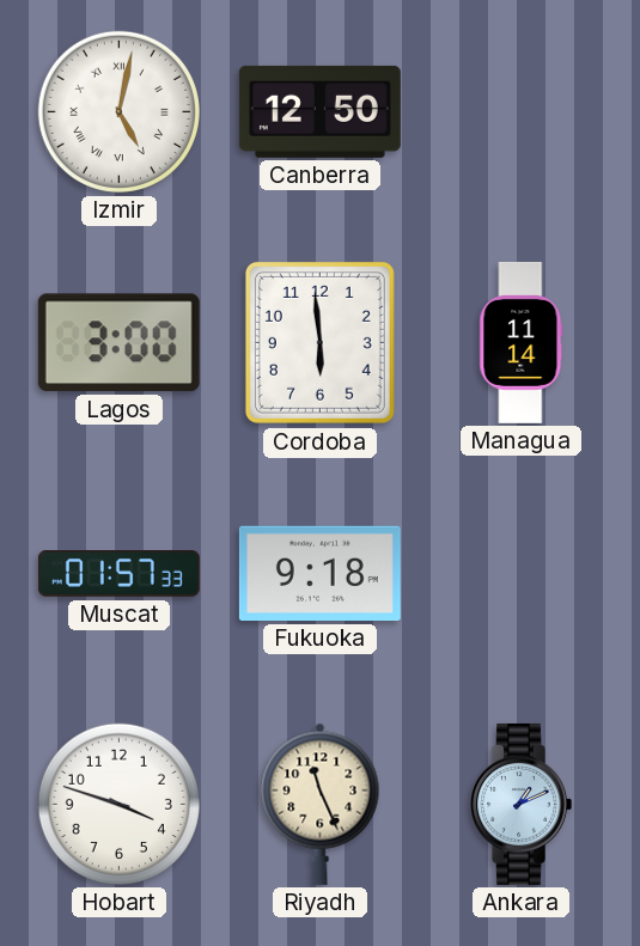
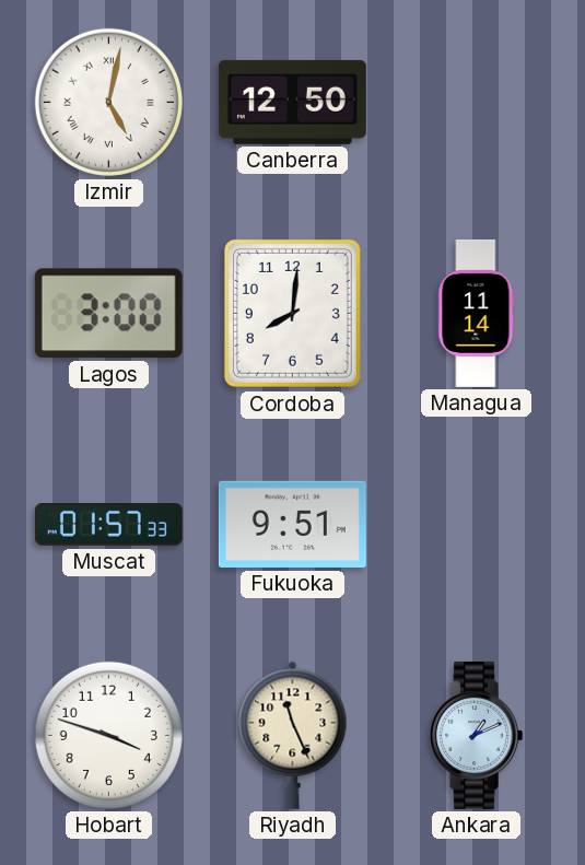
Cordoba: 5:59 -> 8:01
Fukuoka: 9:18 -> 9:51
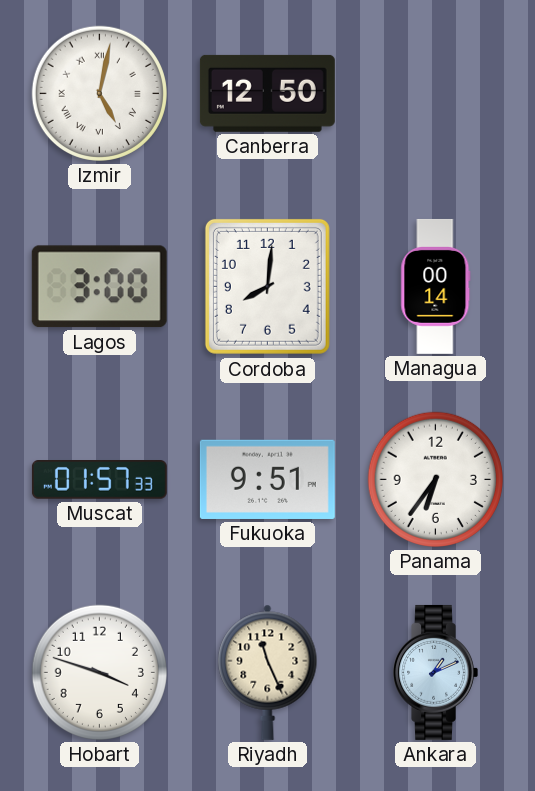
Managua: 11:14 -> 00:14
Panama: none -> 6:36
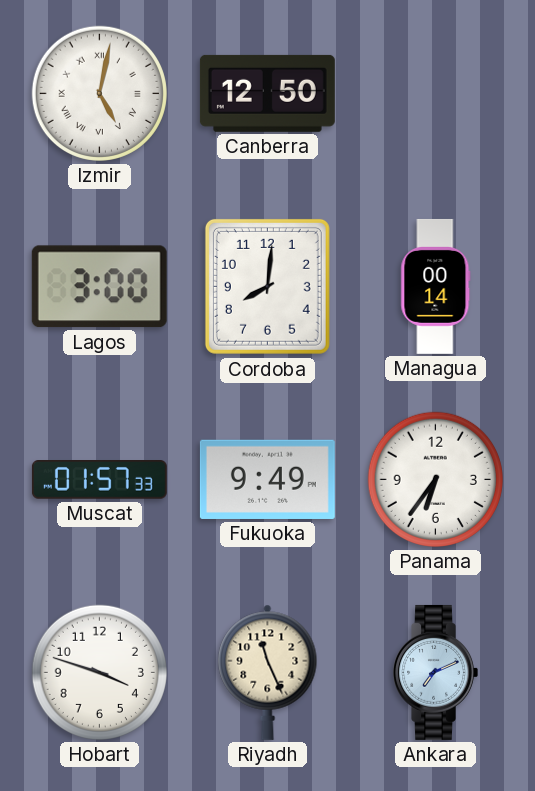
Fukuoka: 9:51 -> 9:49
Ankara: 1:11 -> 7:11
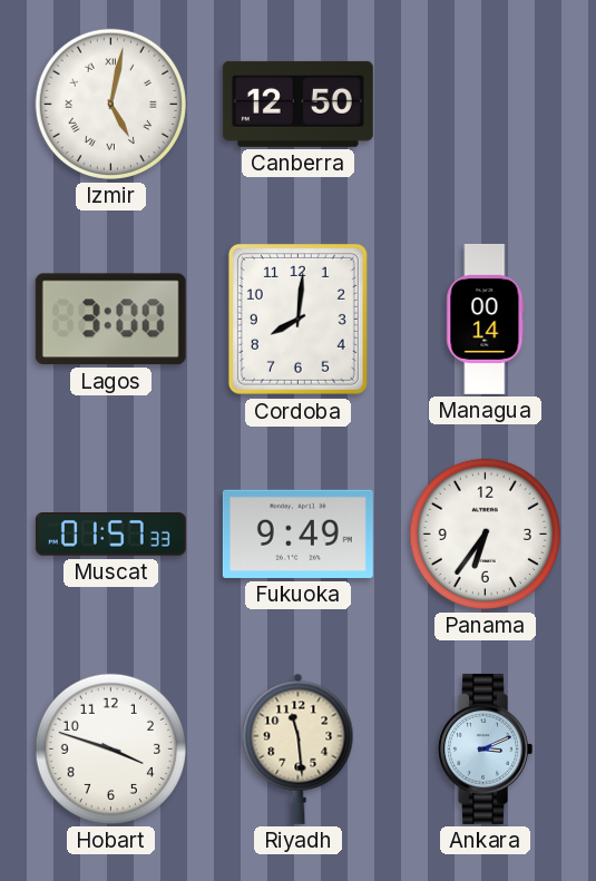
Riyadh: 11:26 -> 11:29
Ankara: 7:11 -> 3:11
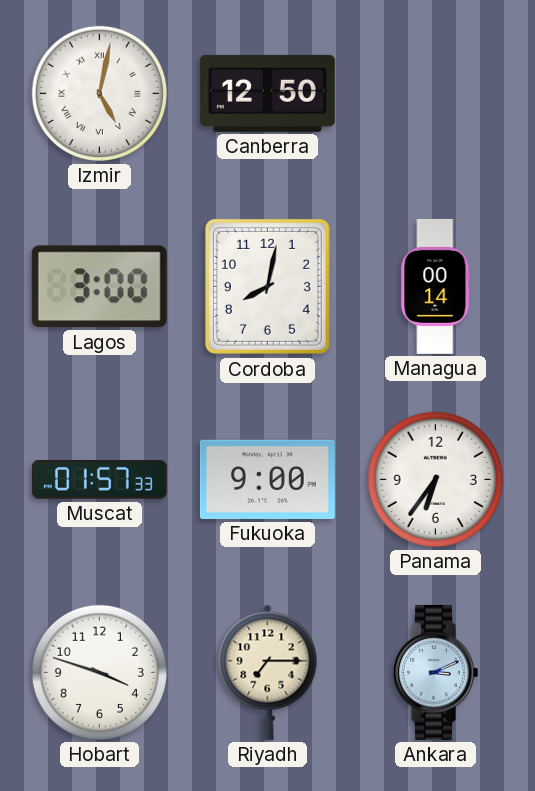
Cordoba: 8:01 -> 8:02
Fukuoka: 9:49 -> 9:00
Riyadh: 11:29 -> 7:15
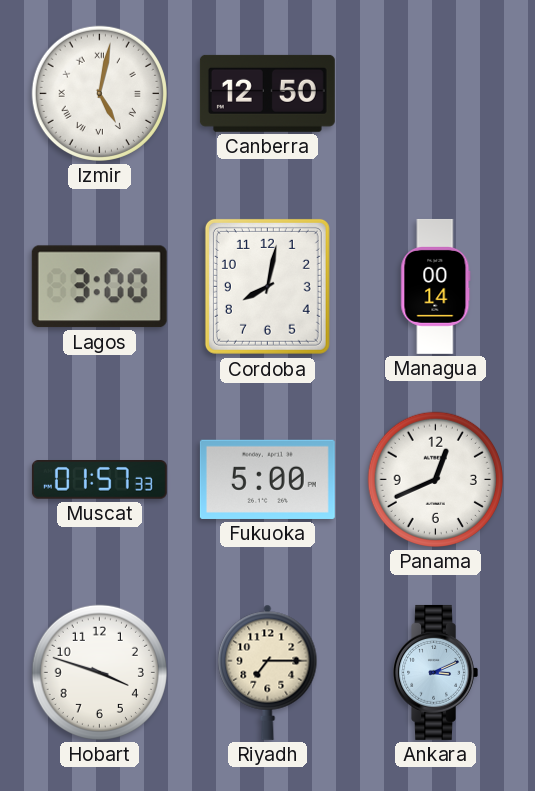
Fukuoka: 9:00 -> 5:00
Panama: 6:36 -> 12:41
